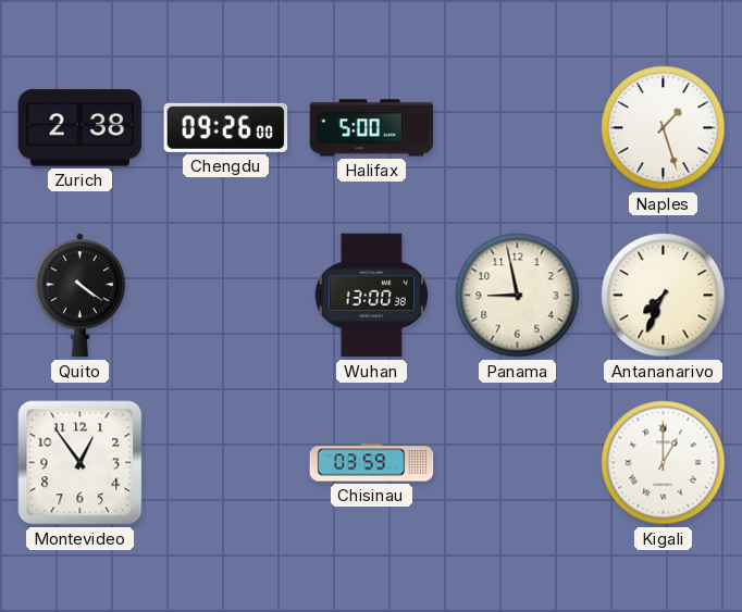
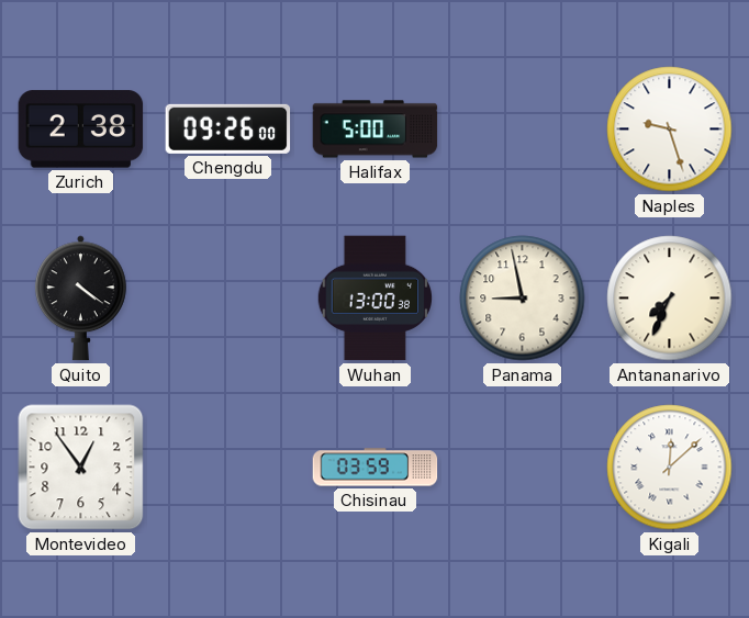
Naples: 1:27 -> 9:27
Kigali: 1:00 -> 12:08
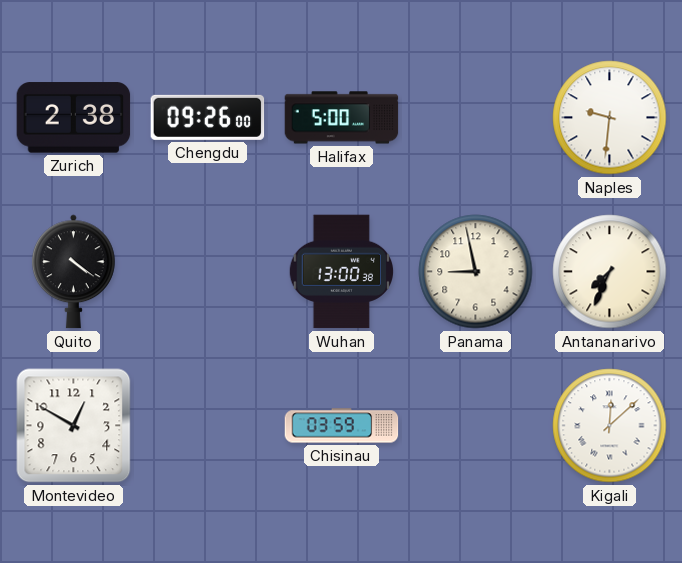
Naples: 9:27 -> 9:31
Montevideo: 12:54 -> 12:50
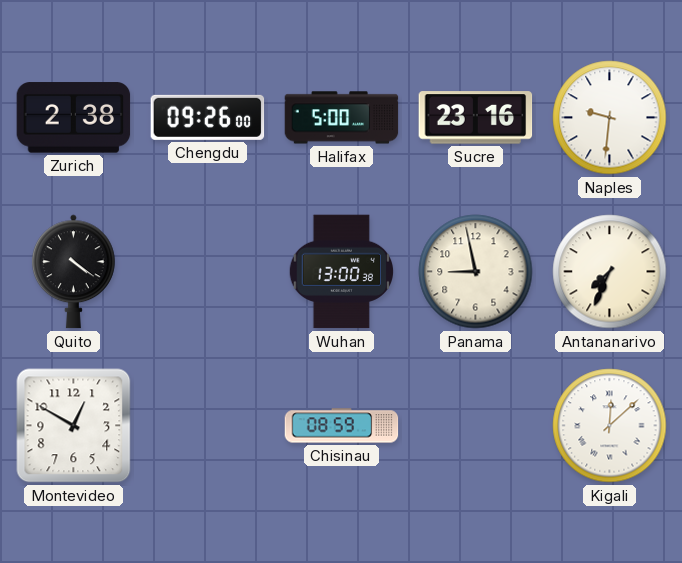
Sucre: none -> 23:16
Chisinau: 03:59 -> 08:59
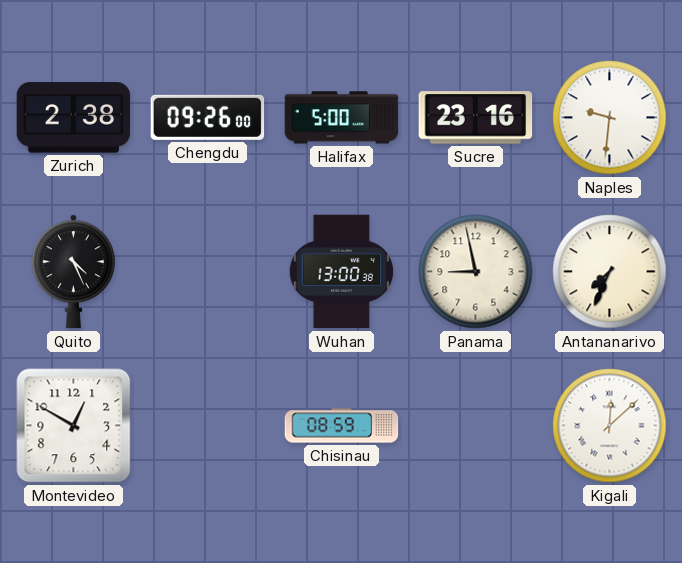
Quito: 4:21 -> 4:26
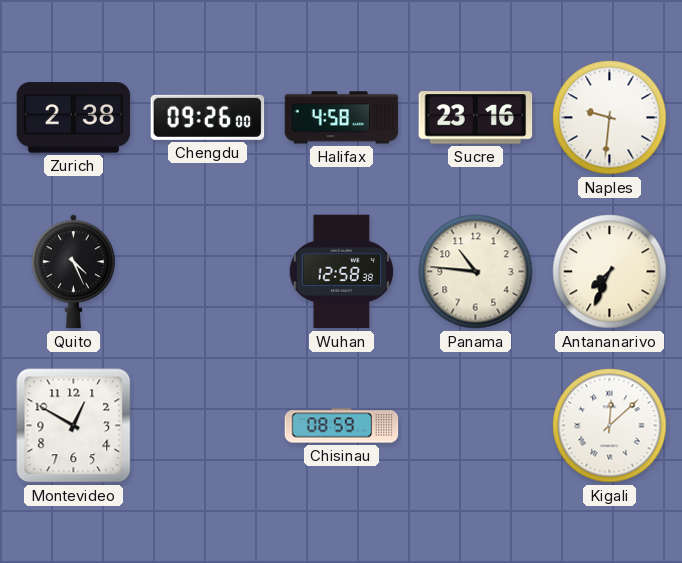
Halifax: 5:00 -> 4:58
Wuhan: 13:00 -> 12:58
Panama: 8:58 -> 10:46
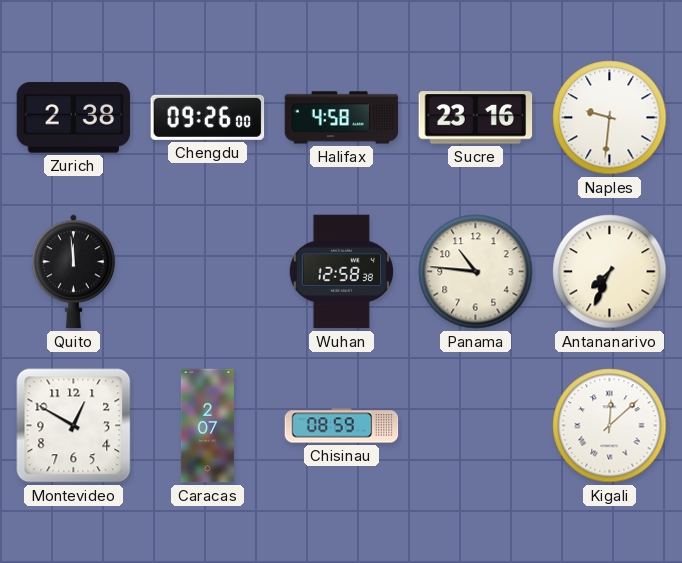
Quito: 4:26 -> 11:59
Caracas: none -> 2:07
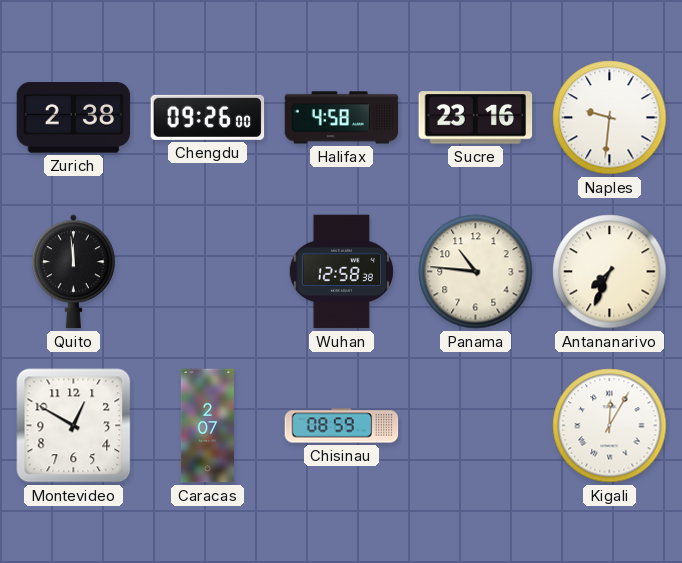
Kigali: 12:08 -> 12:05
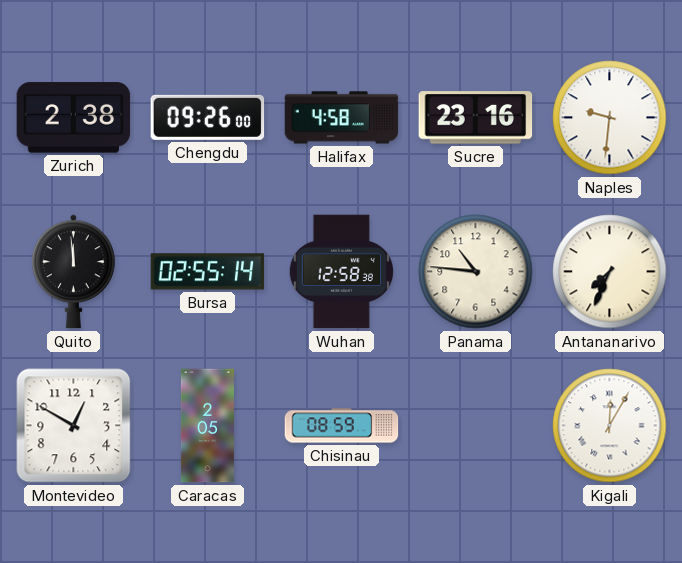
Bursa: none -> 02:55
Caracas: 2:07 -> 2:05
